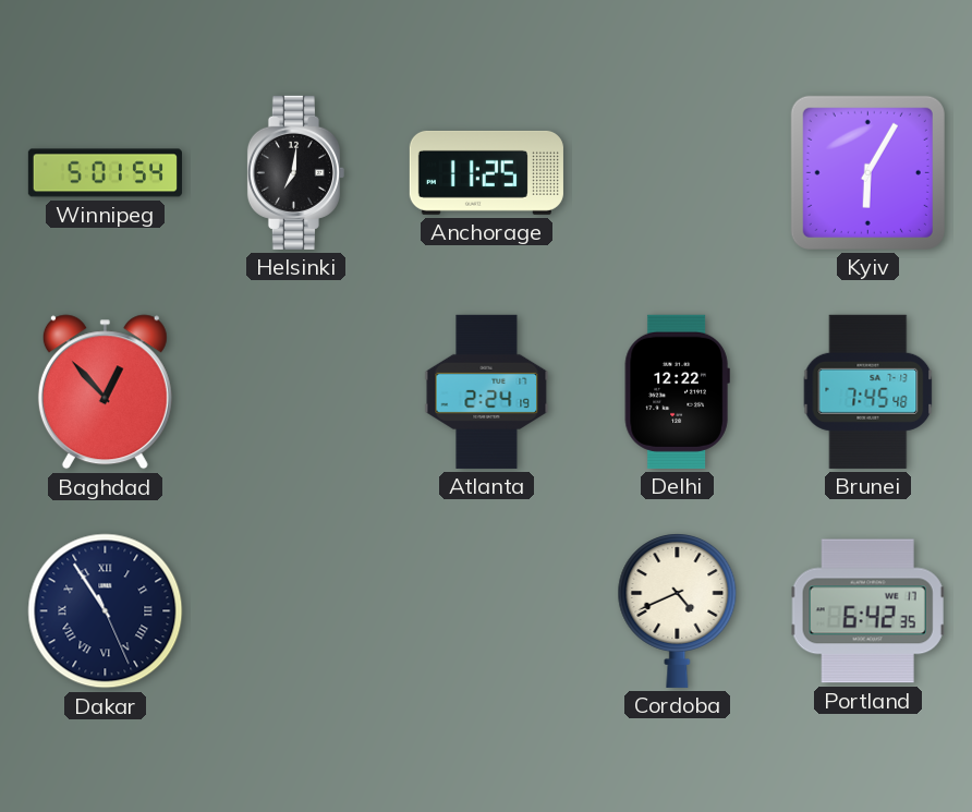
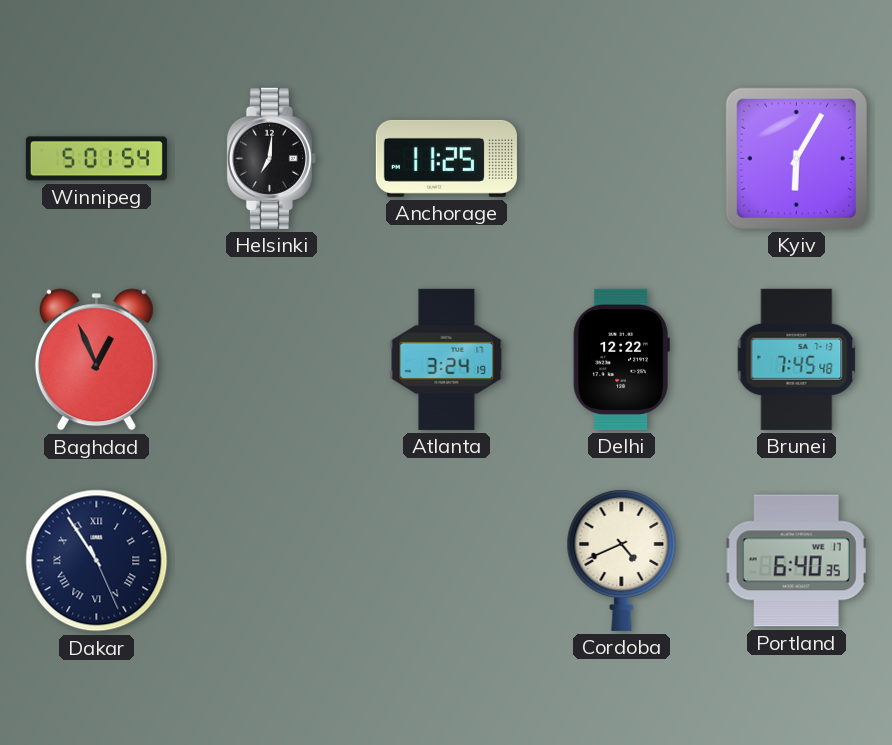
Baghdad: 12:53 -> 12:56
Atlanta: 2:24 -> 3:24
Portland: 6:42 -> 6:40
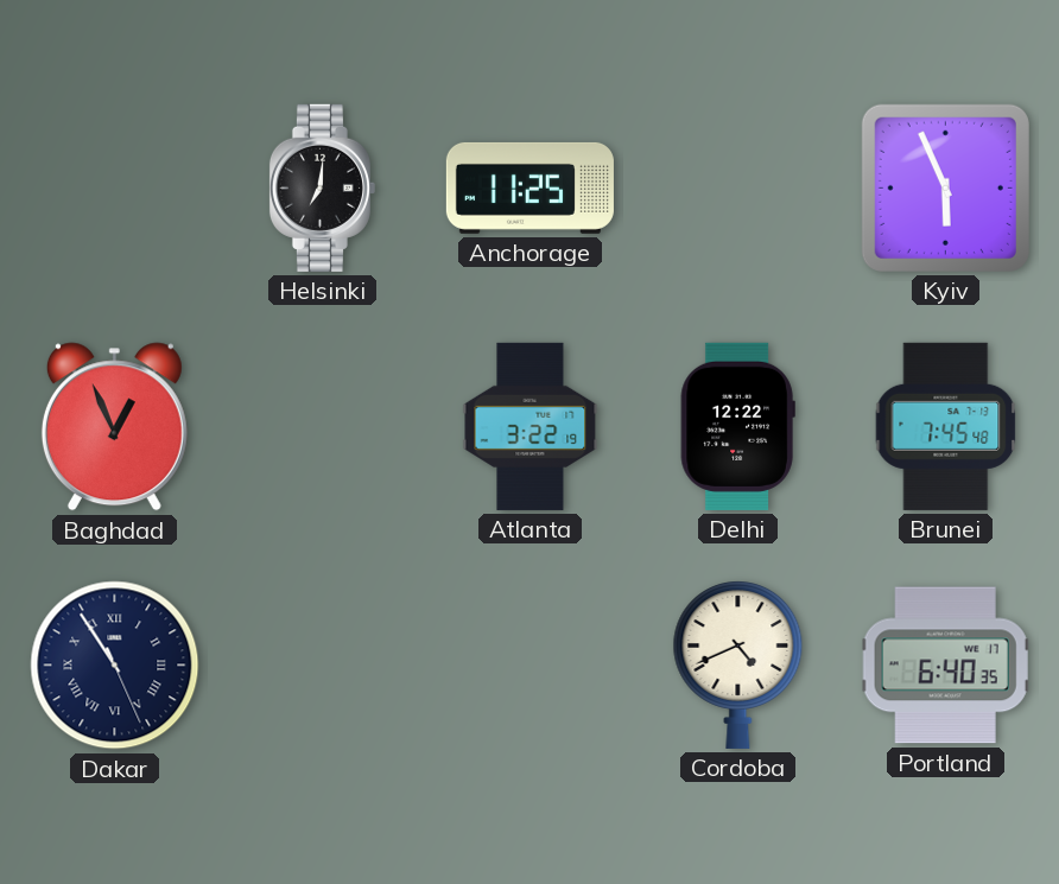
Winnipeg: 5:01 -> none
Kyiv: 6:05 -> 5:56
Atlanta: 3:24 -> 3:22
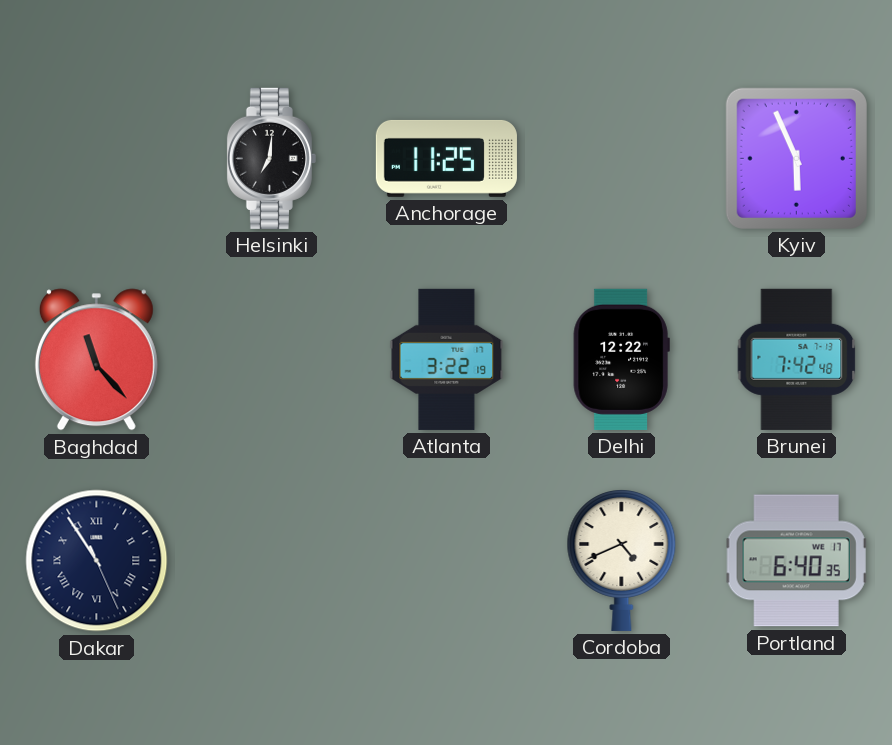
Baghdad: 12:56 -> 11:23
Brunei: 7:45 -> 7:42
